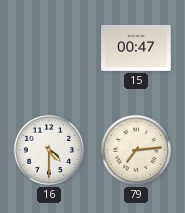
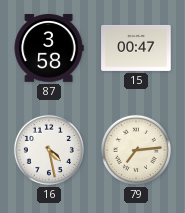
87: none -> 3:58
16: 4:30 -> 4:28
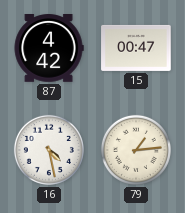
87: 3:58 -> 4:42
79: 7:14 -> 1:14
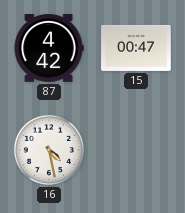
79: 1:14 -> none
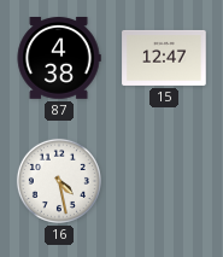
87: 4:42 -> 4:38
15: 00:47 -> 12:47
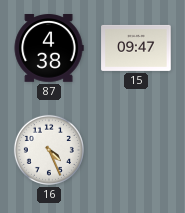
15: 12:47 -> 09:47
16: 4:28 -> 4:26
